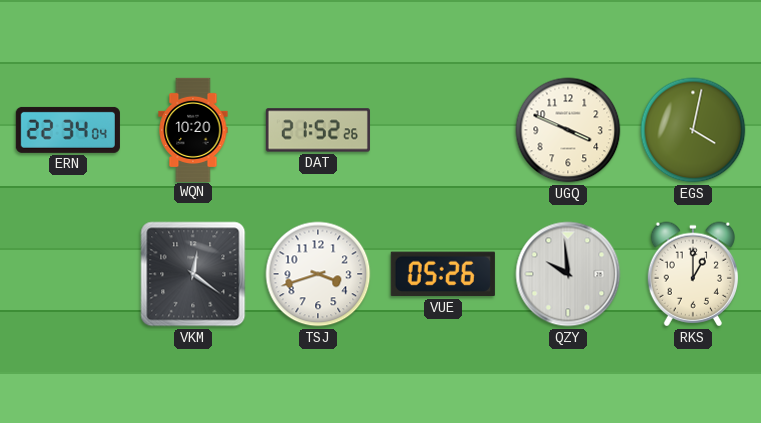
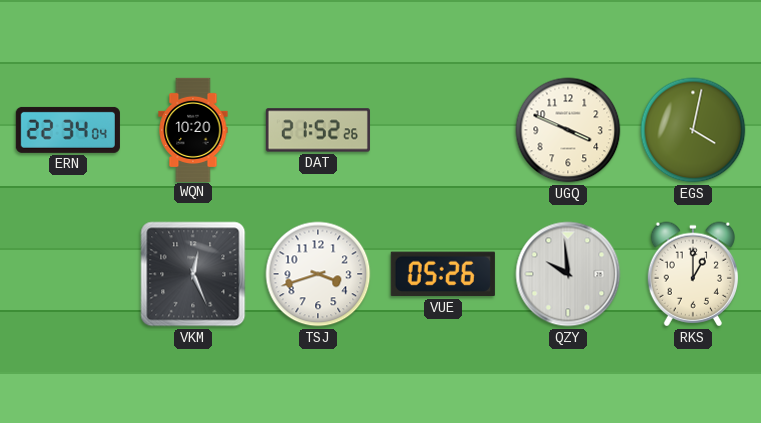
VKM: 12:21 -> 12:26
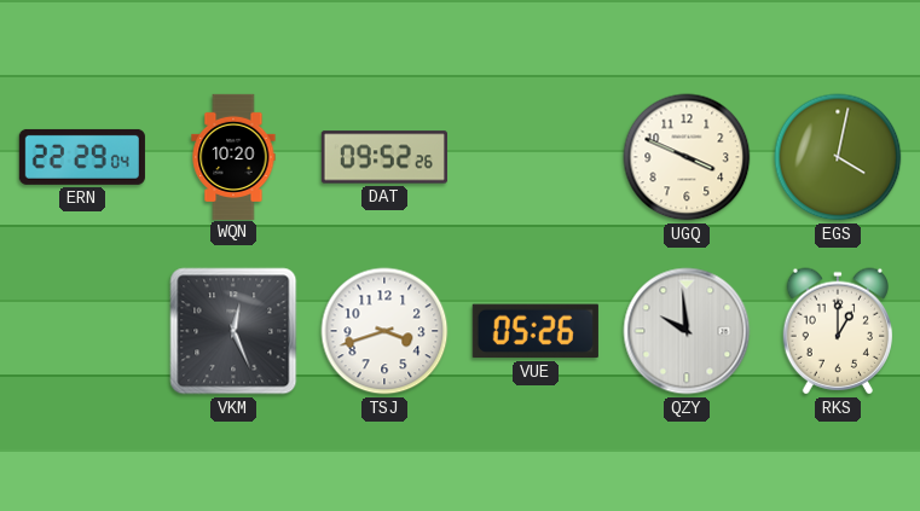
ERN: 22:34 -> 22:29
DAT: 21:52 -> 09:52
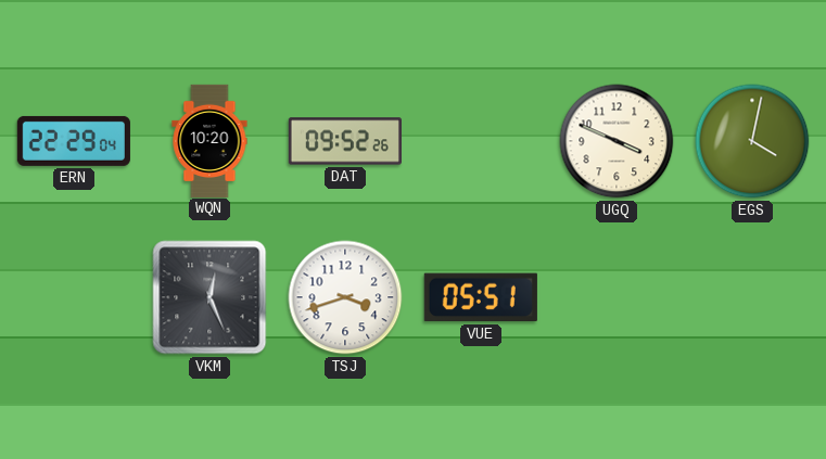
VUE: 05:26 -> 05:51
QZY: 9:59 -> none
RKS: 1:00 -> none
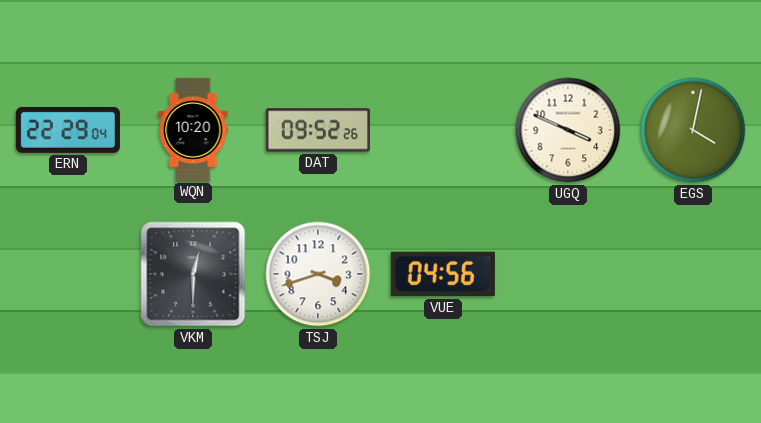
VKM: 12:26 -> 12:30
VUE: 05:51 -> 04:56
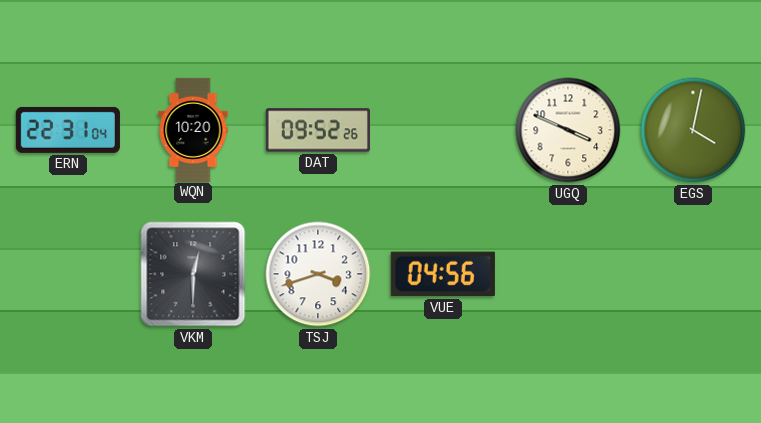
ERN: 22:29 -> 22:31
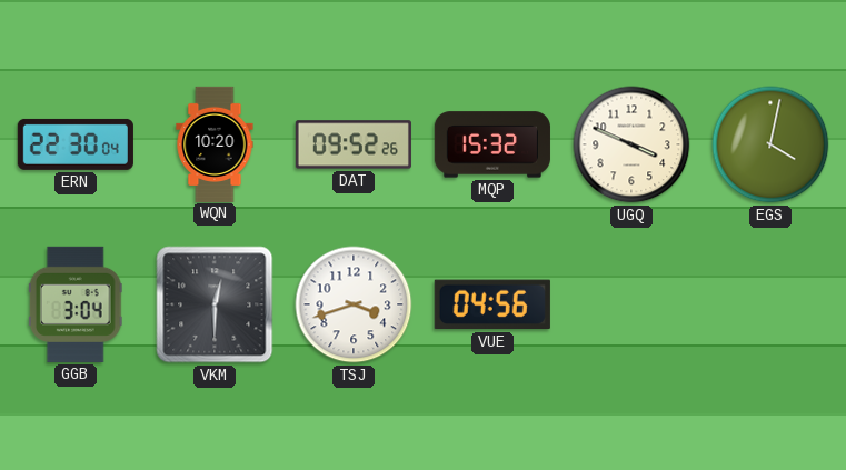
ERN: 22:31 -> 22:30
MQP: none -> 15:32
GGB: none -> 3:04
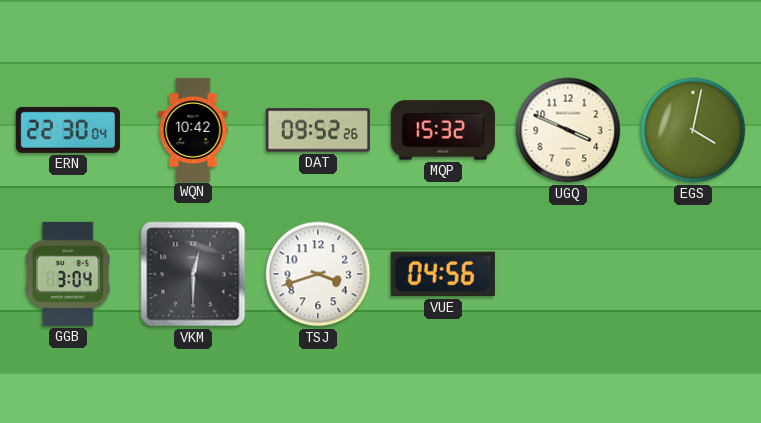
WQN: 10:20 -> 10:42
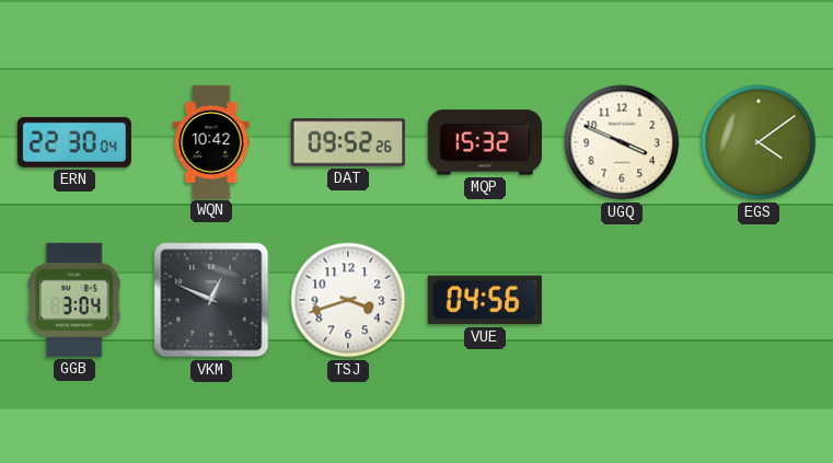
EGS: 4:02 -> 4:09
VKM: 12:30 -> 12:49
